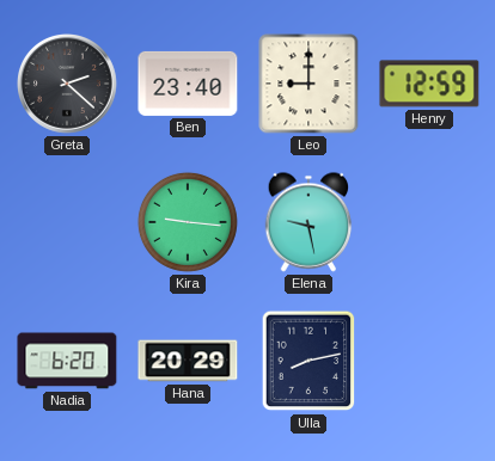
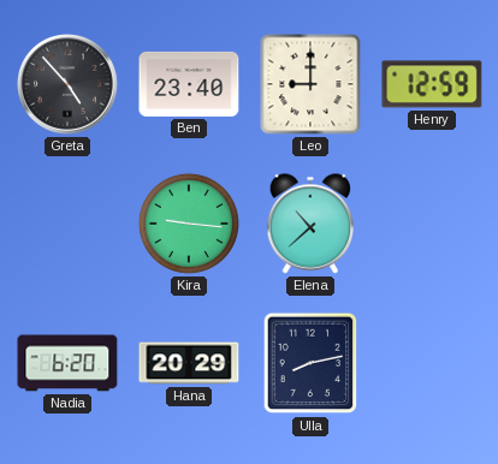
Greta: 2:22 -> 4:53
Elena: 9:28 -> 10:38
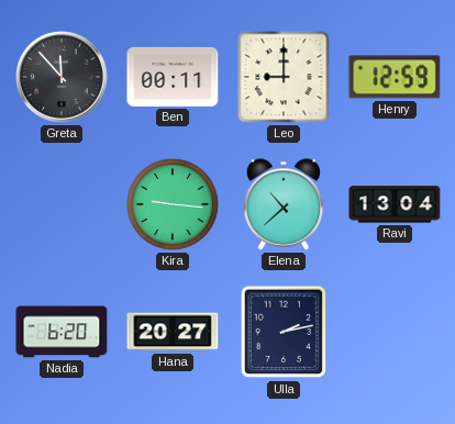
Greta: 4:53 -> 11:53
Ben: 23:40 -> 00:11
Ravi: none -> 13:04
Hana: 20:29 -> 20:27
Ulla: 8:13 -> 2:13
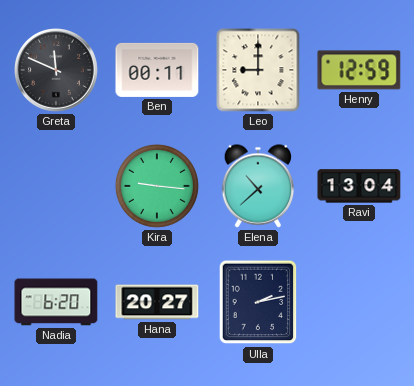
Greta: 11:53 -> 11:49
